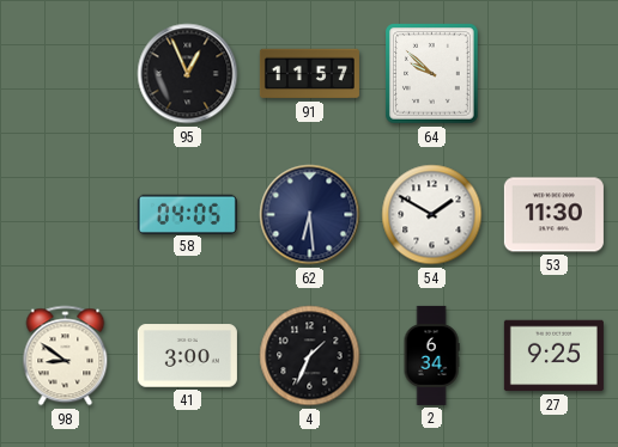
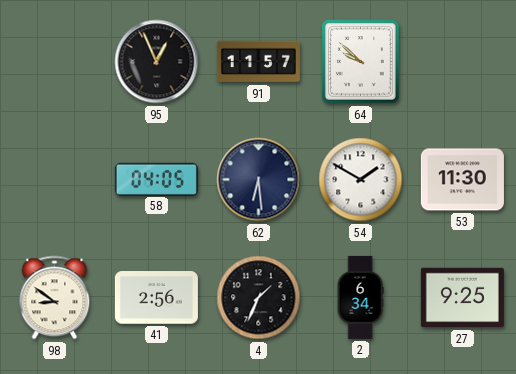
41: 3:00 -> 2:56
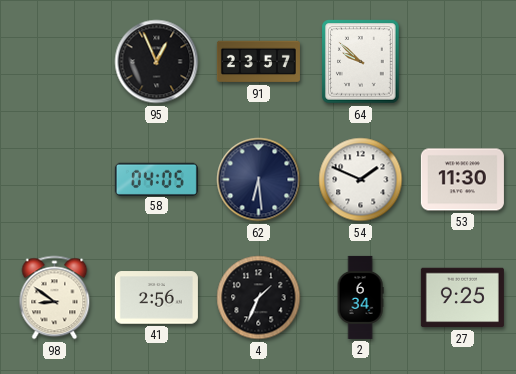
91: 11:57 -> 23:57
54: 1:50 -> 1:49
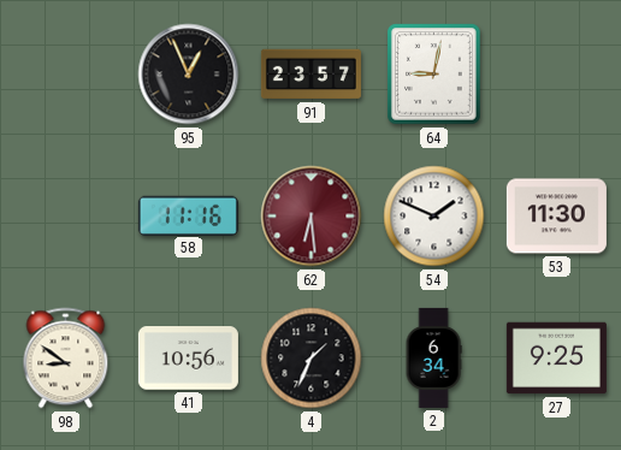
64: 9:52 -> 9:02
58: 04:05 -> 11:16
62 dial: navy -> burgundy
41: 2:56 -> 10:56
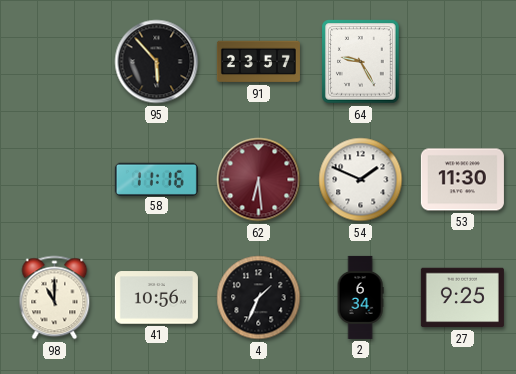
95: 12:56 -> 5:53
64: 9:02 -> 9:25
98: 8:51 -> 11:00
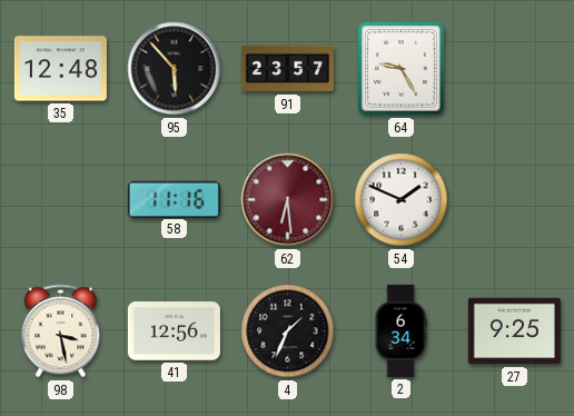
35: none -> 12:48
53: 11:30 -> none
98: 11:00 -> 3:28
41: 10:56 -> 12:56
